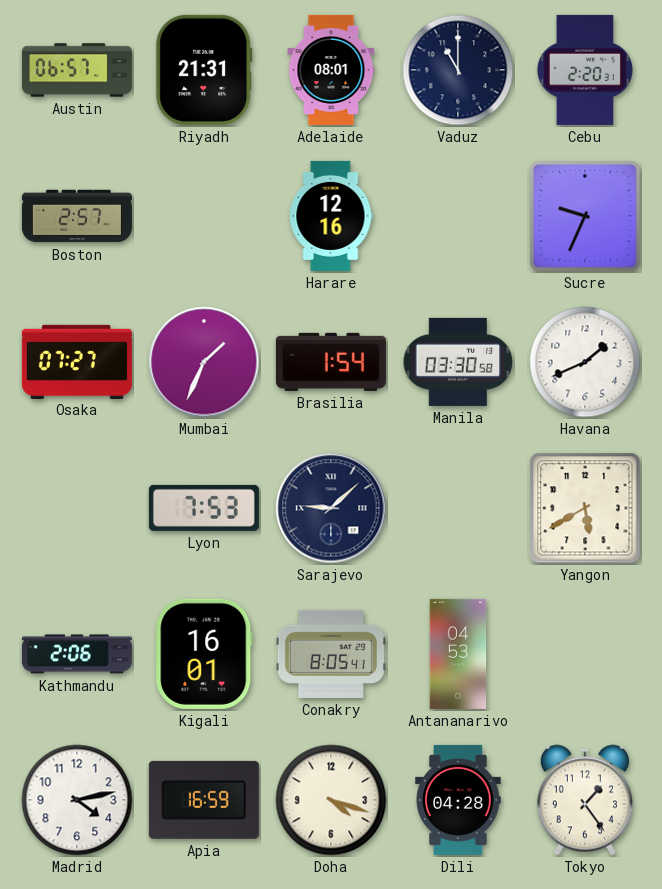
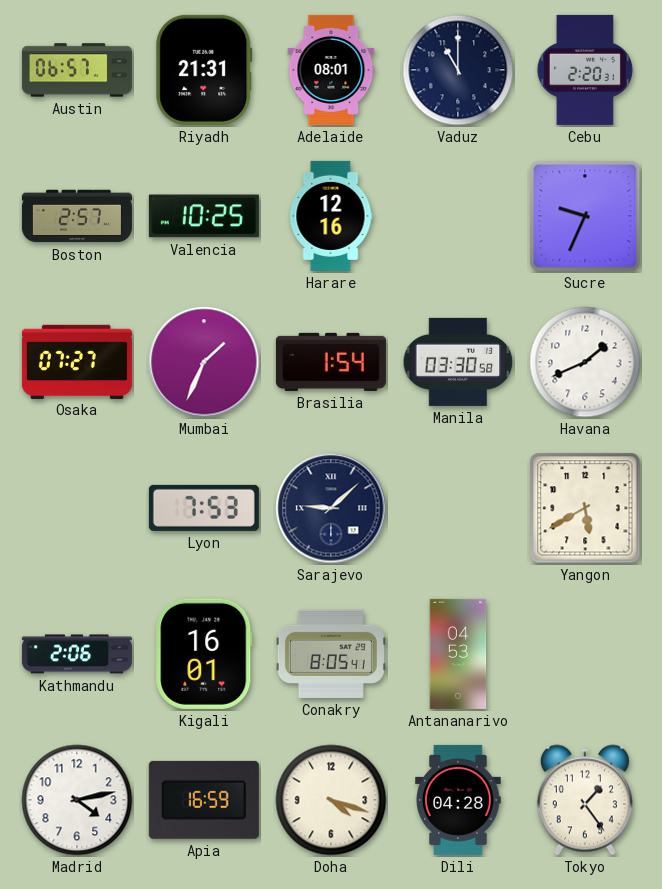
Valencia: none -> 10:25
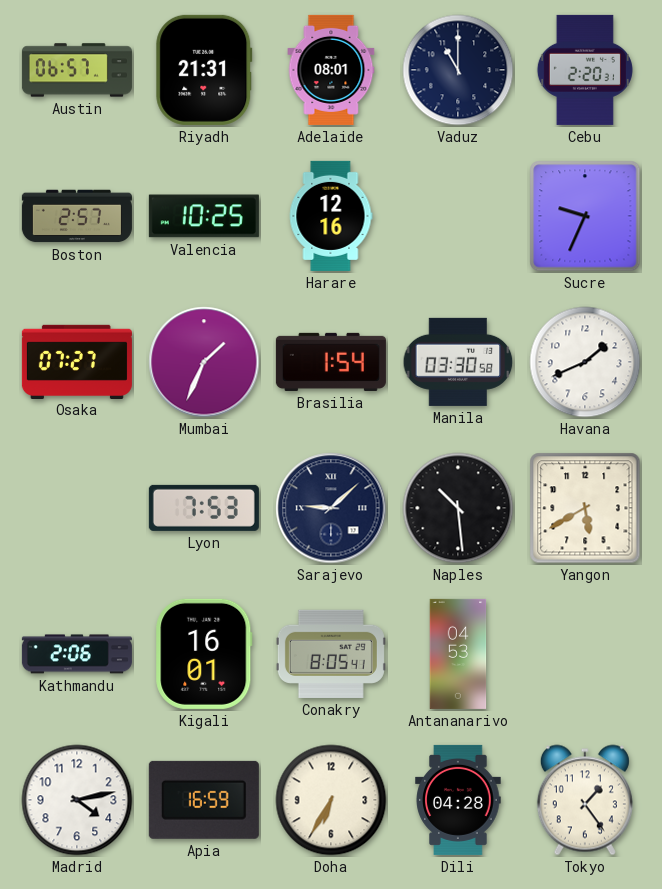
Naples: none -> 10:29
Doha: 4:18 -> 6:35
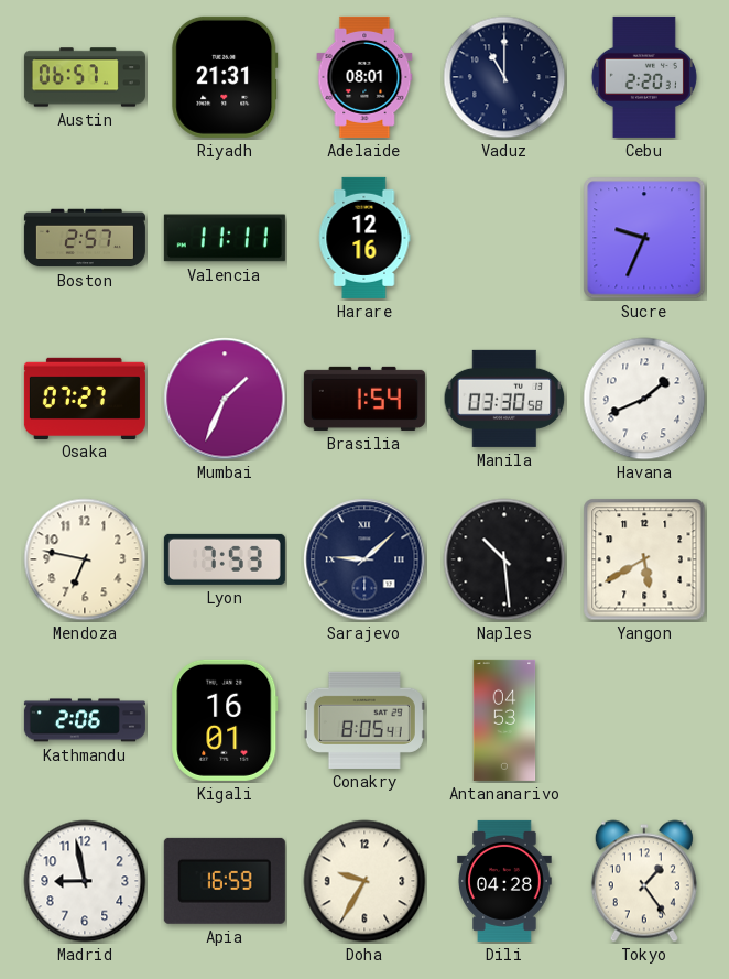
Valencia: 10:25 -> 11:11
Mendoza: none -> 6:47
Madrid: 4:13 -> 8:58
Doha: 6:35 -> 9:35
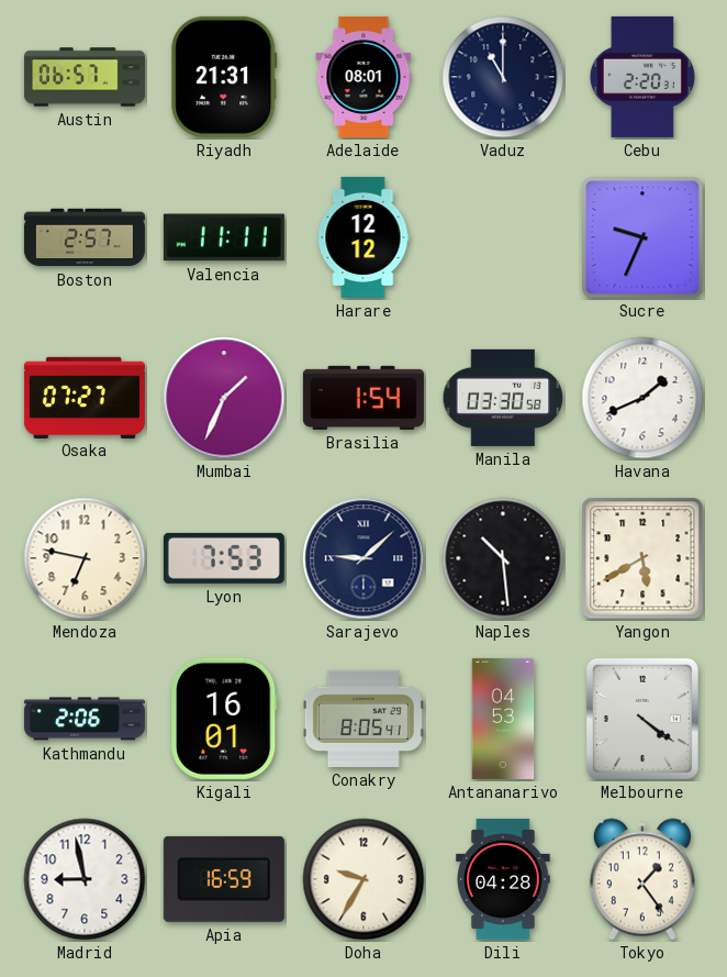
Harare: 12:16 -> 12:12
Melbourne: none -> 4:21
